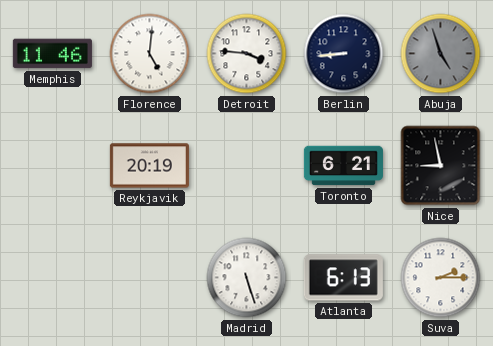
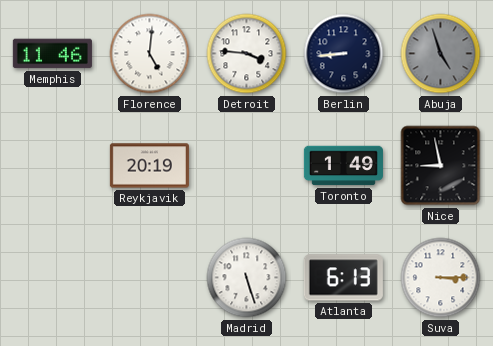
Toronto: 6:21 -> 1:49
Suva: 2:15 -> 3:15
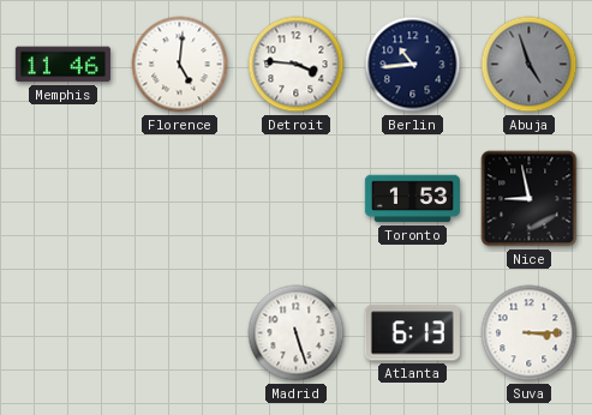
Berlin: 8:44 -> 10:44
Reykjavik: 20:19 -> none
Toronto: 1:49 -> 1:53
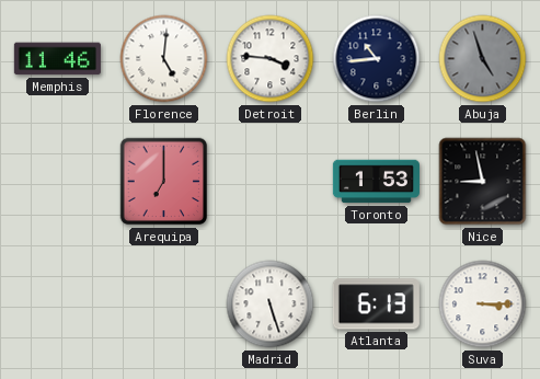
Arequipa: none -> 7:00
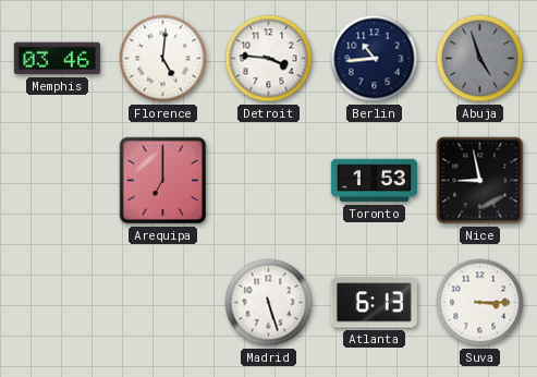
Memphis: 11:46 -> 03:46
